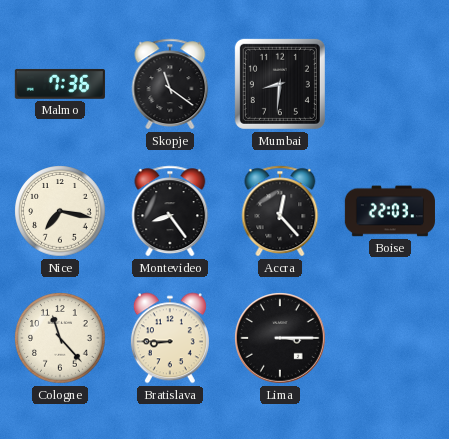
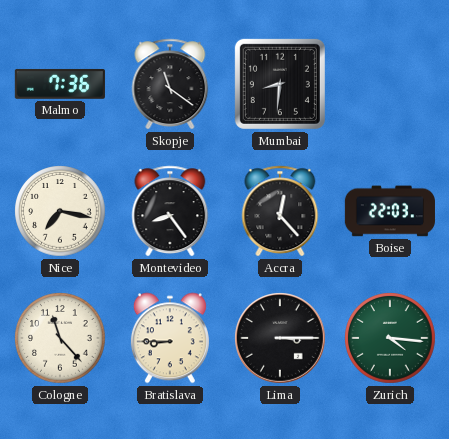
Zurich: none -> 4:16
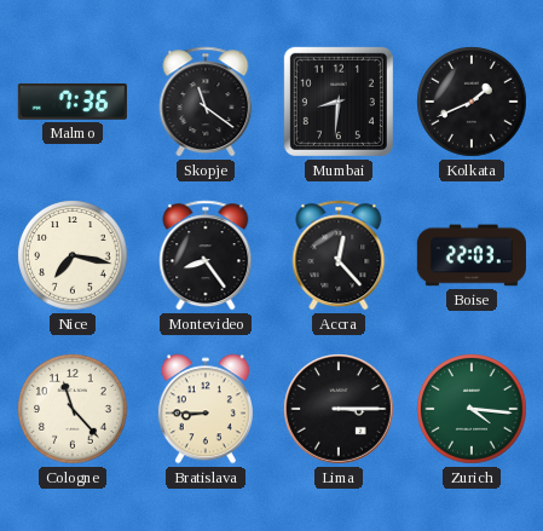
Kolkata: none -> 1:41
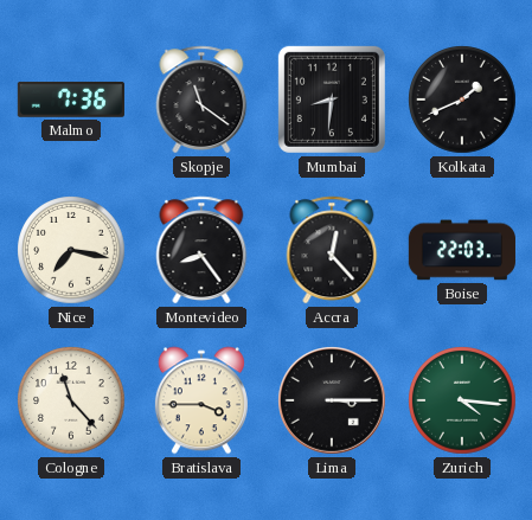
Bratislava: 8:45 -> 3:45
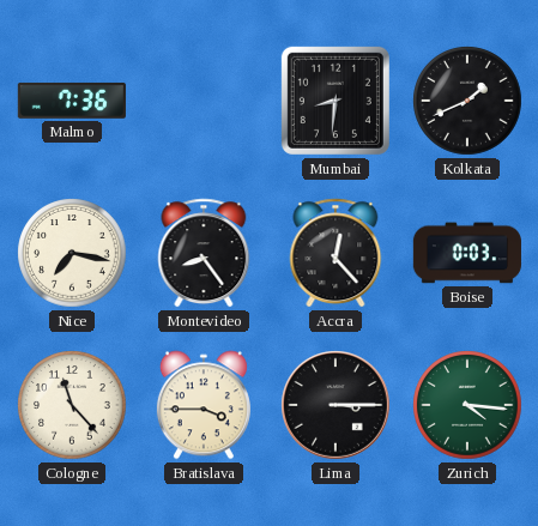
Skopje: 11:21 -> none
Boise: 22:03 -> 0:03
